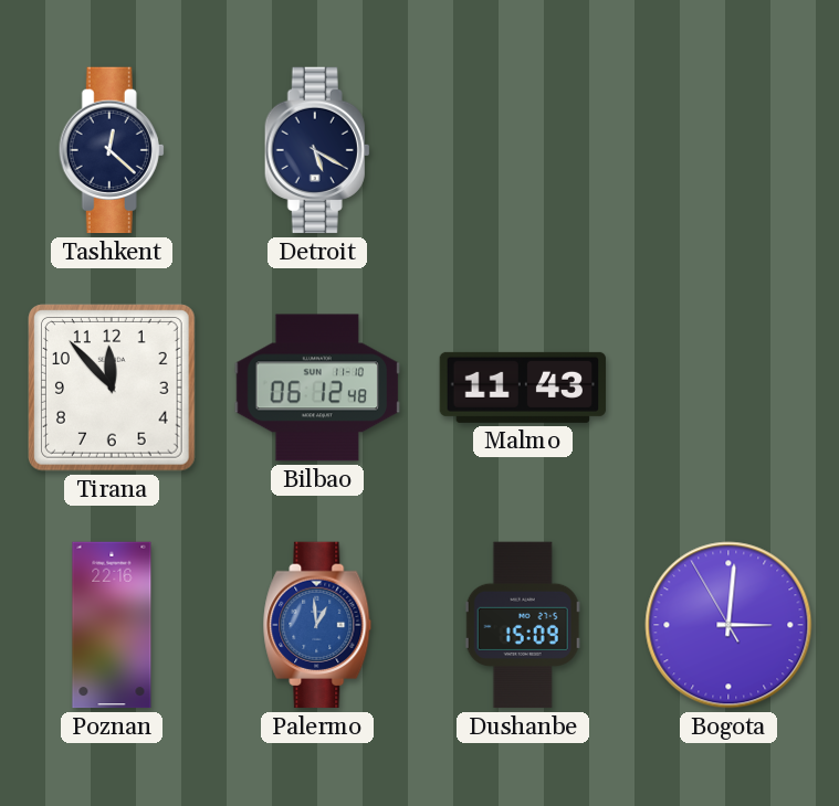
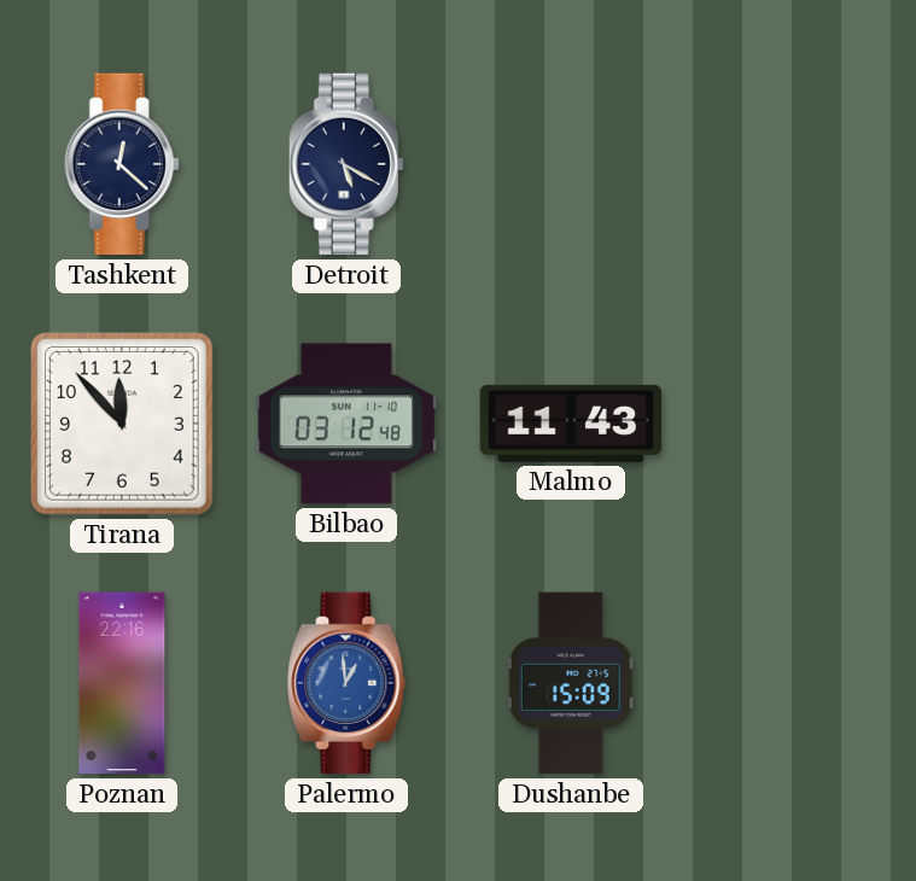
Bilbao: 06:12 -> 03:12
Bogota: 3:00 -> none
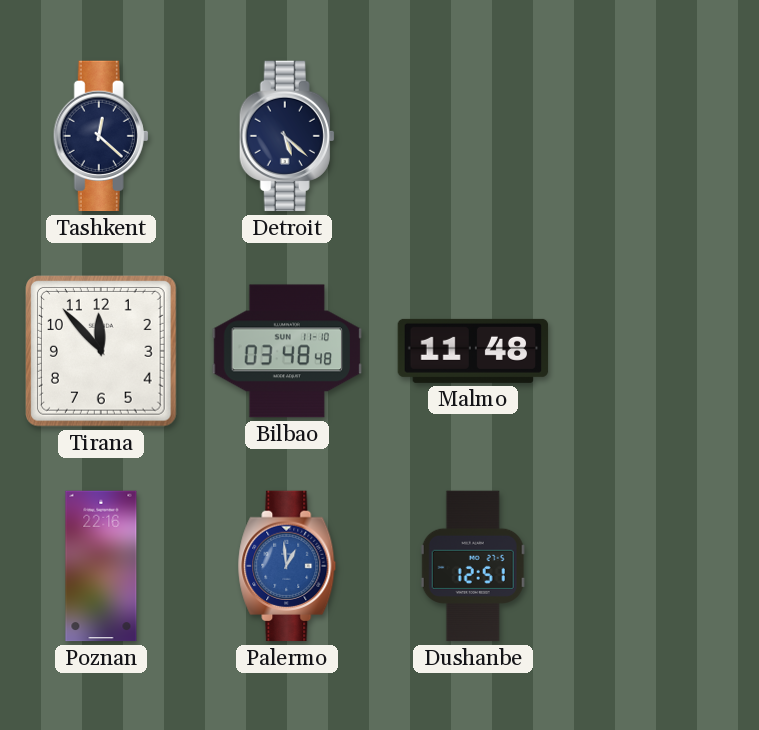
Detroit: 5:20 -> 5:22
Bilbao: 03:12 -> 03:48
Malmo: 11:43 -> 11:48
Dushanbe: 15:09 -> 12:51
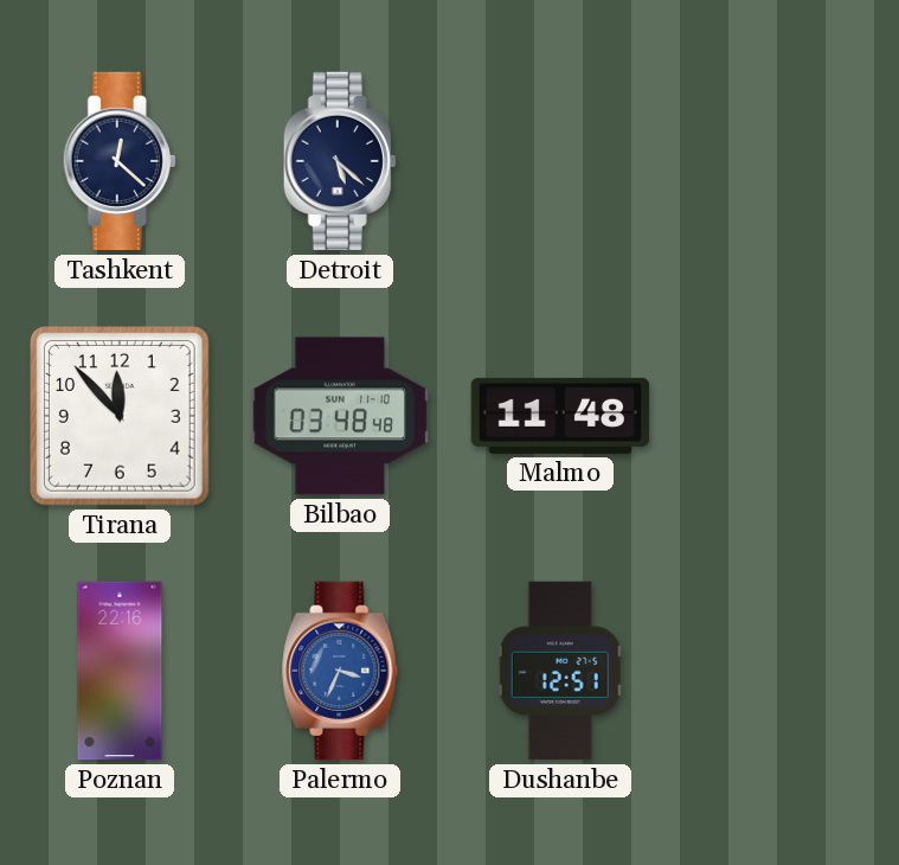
Palermo: 12:59 -> 3:34
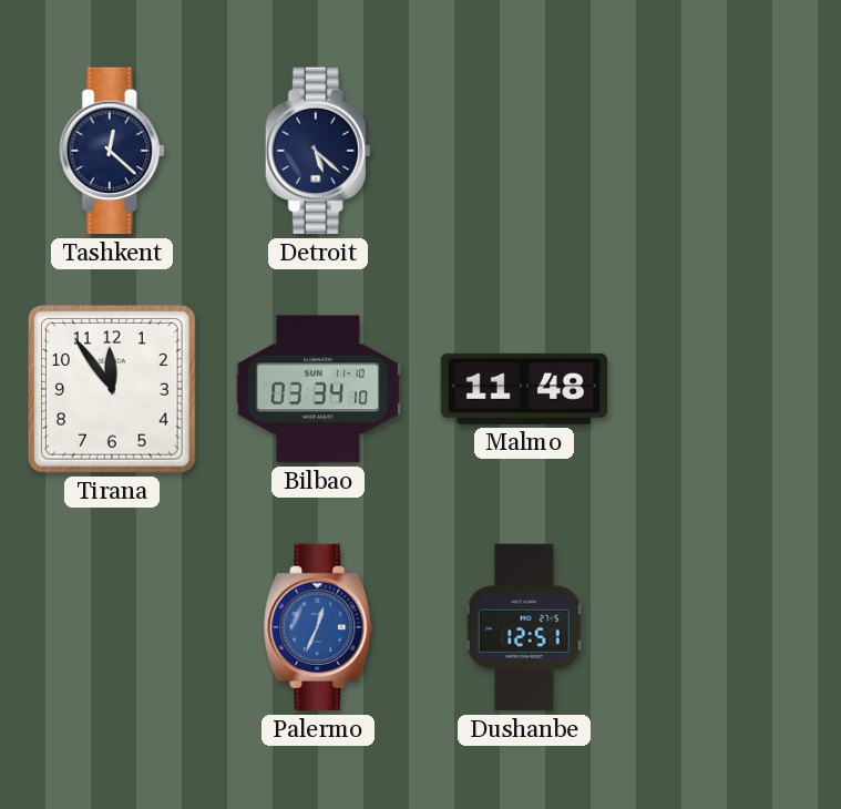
Tirana: 11:53 -> 11:54
Bilbao: 03:48 -> 03:34
Poznan: 22:16 -> none
Palermo: 3:34 -> 12:34
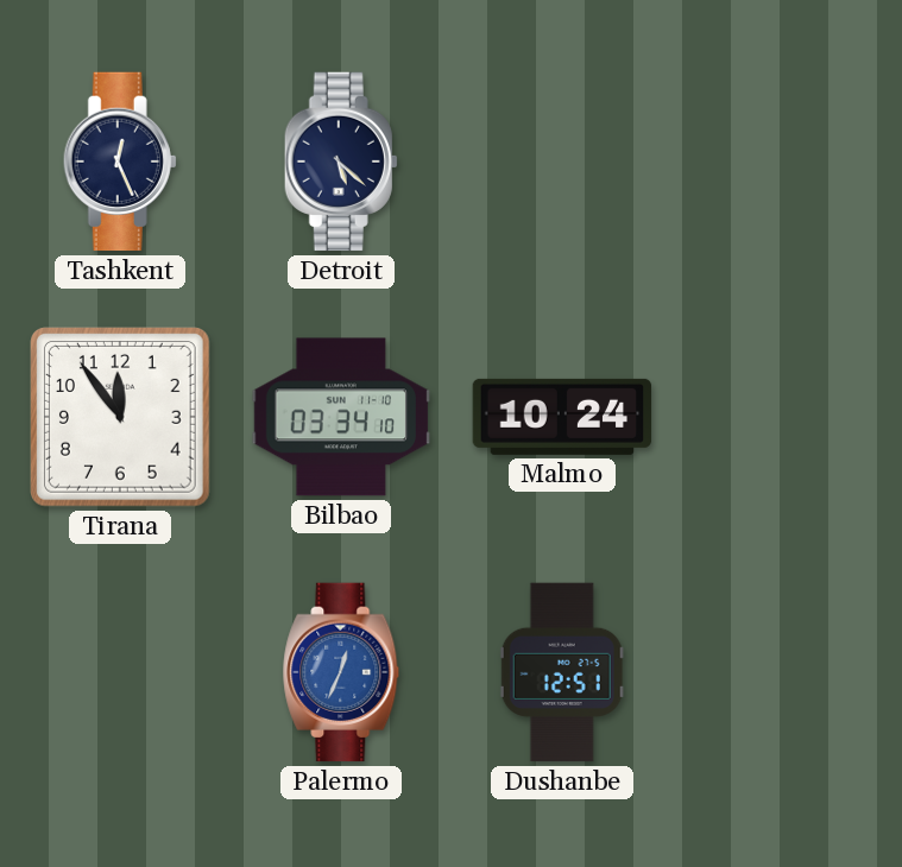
Tashkent: 12:22 -> 12:26
Malmo: 11:48 -> 10:24
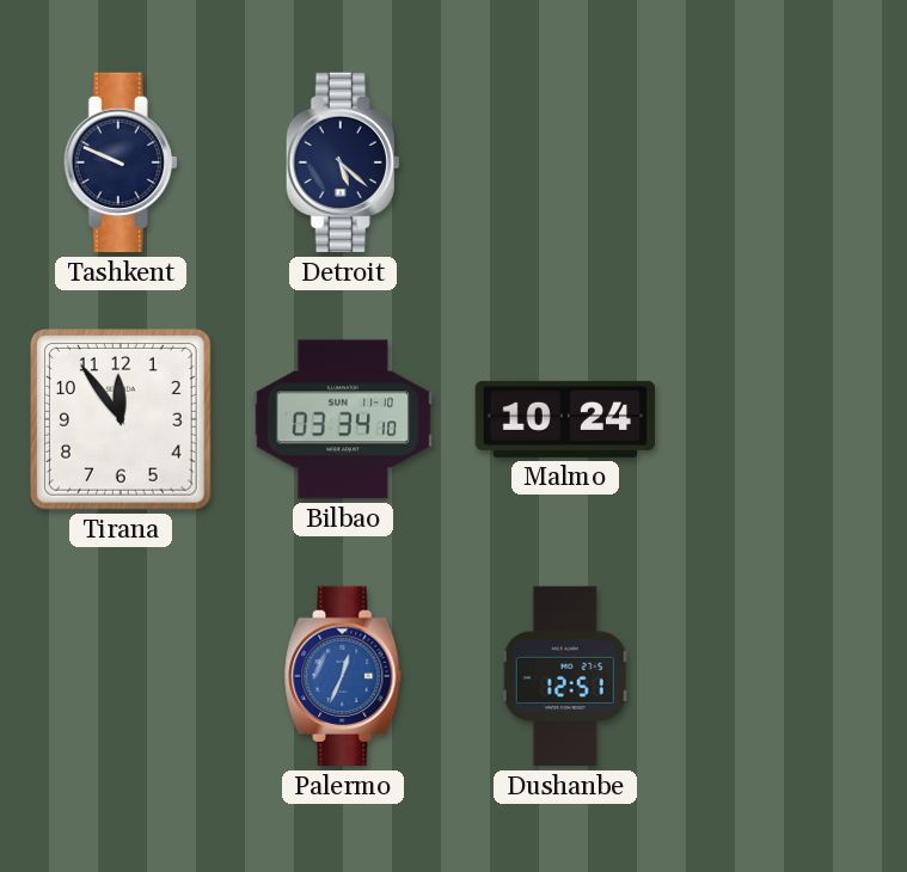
Tashkent: 12:26 -> 9:49
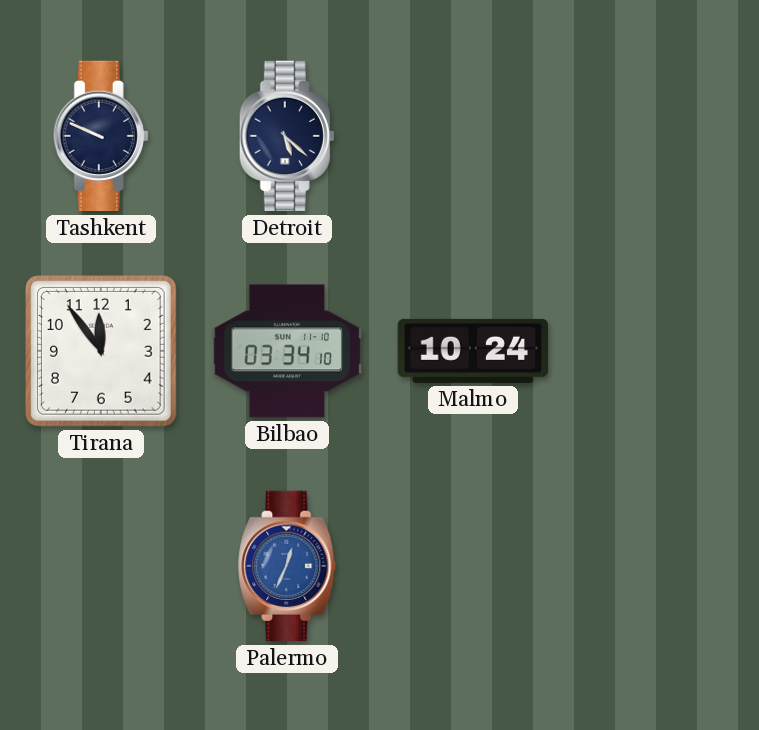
Dushanbe: 12:51 -> none
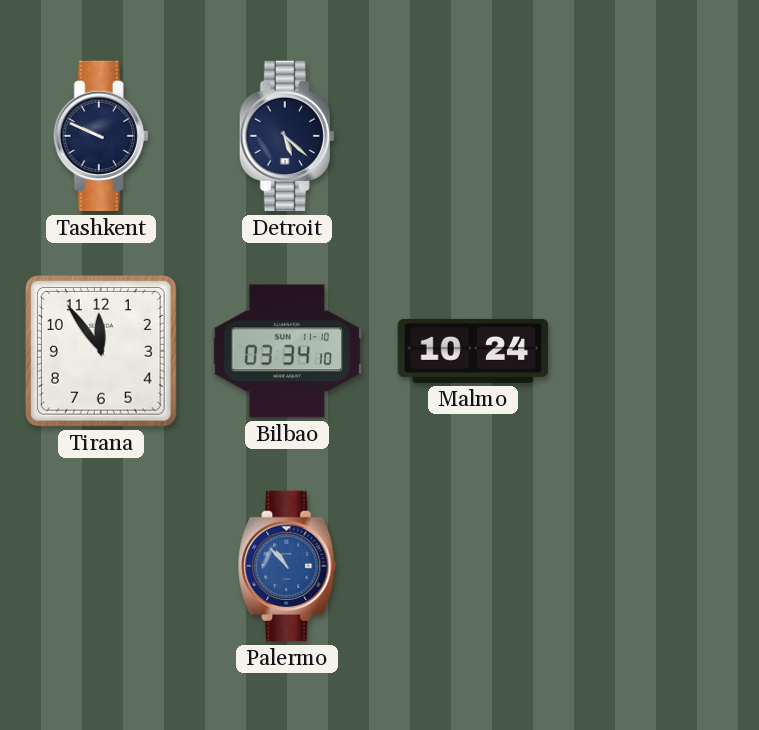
Palermo: 12:34 -> 10:53
